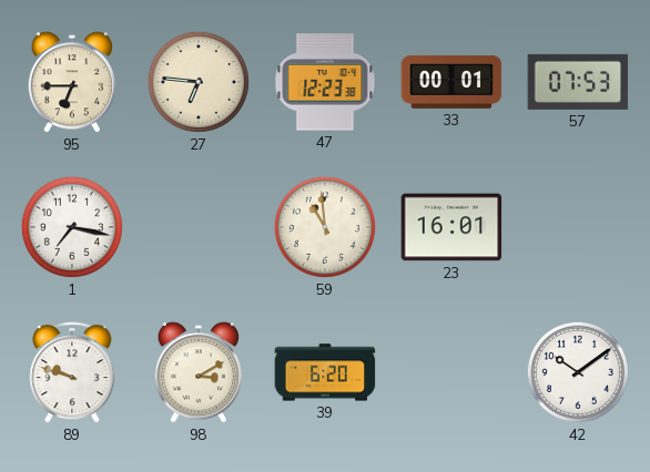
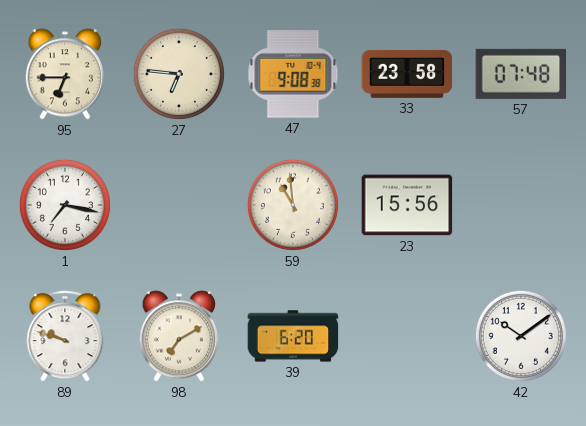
47: 12:23 -> 9:08
33: 00:01 -> 23:58
57: 07:53 -> 07:48
23: 16:01 -> 15:56
98: 3:10 -> 7:10
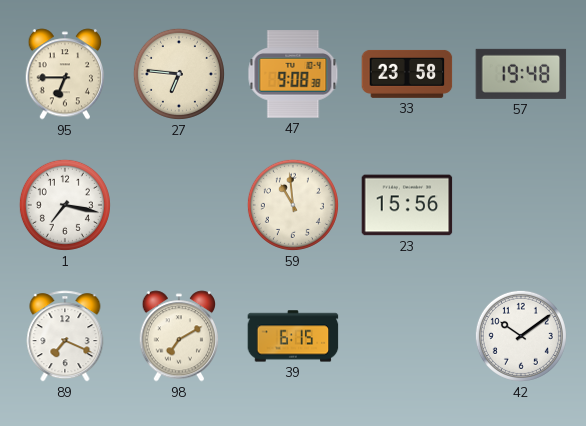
57: 07:48 -> 19:48
89: 9:48 -> 7:19
39: 6:20 -> 6:15
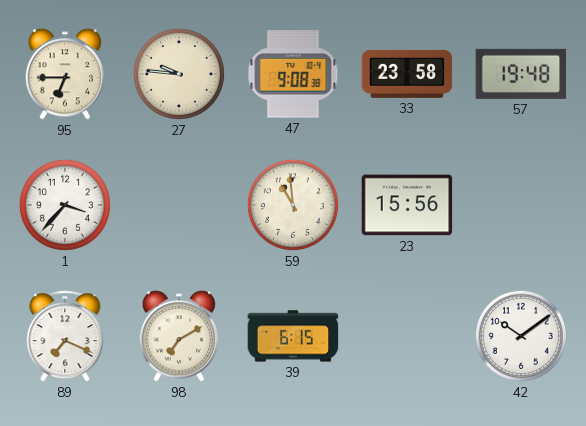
27: 6:46 -> 9:46
1: 7:17 -> 3:37
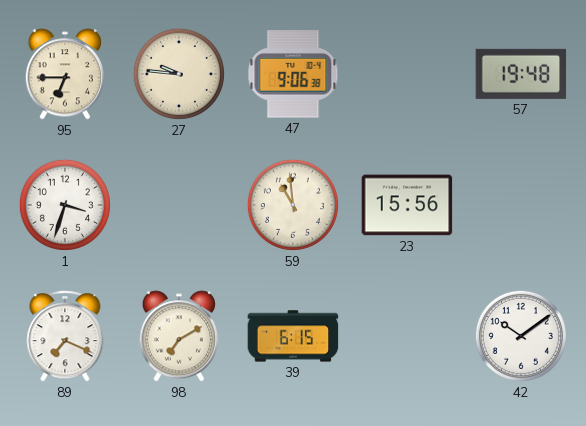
47: 9:08 -> 9:06
33: 23:58 -> none
1: 3:37 -> 3:33
